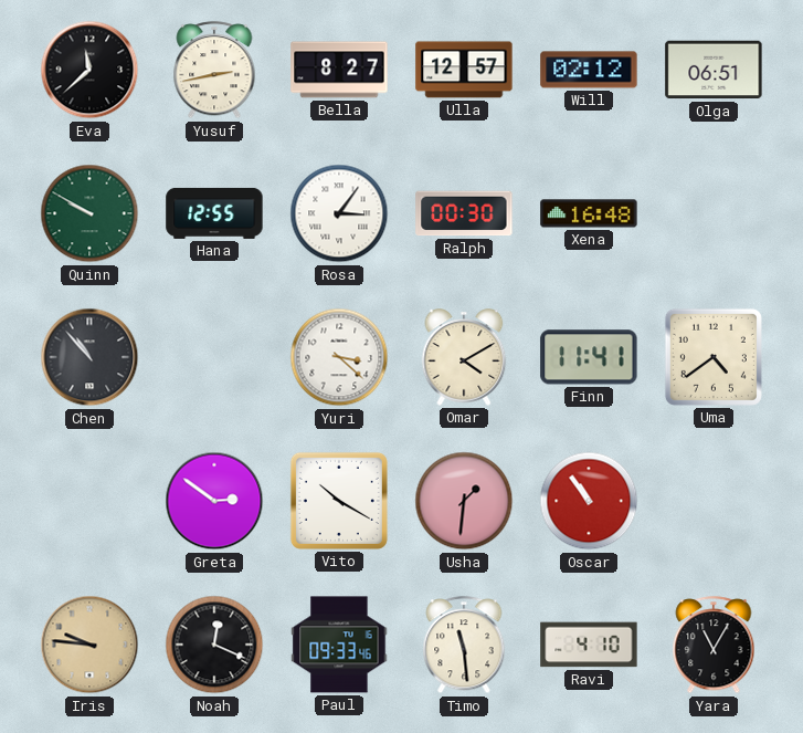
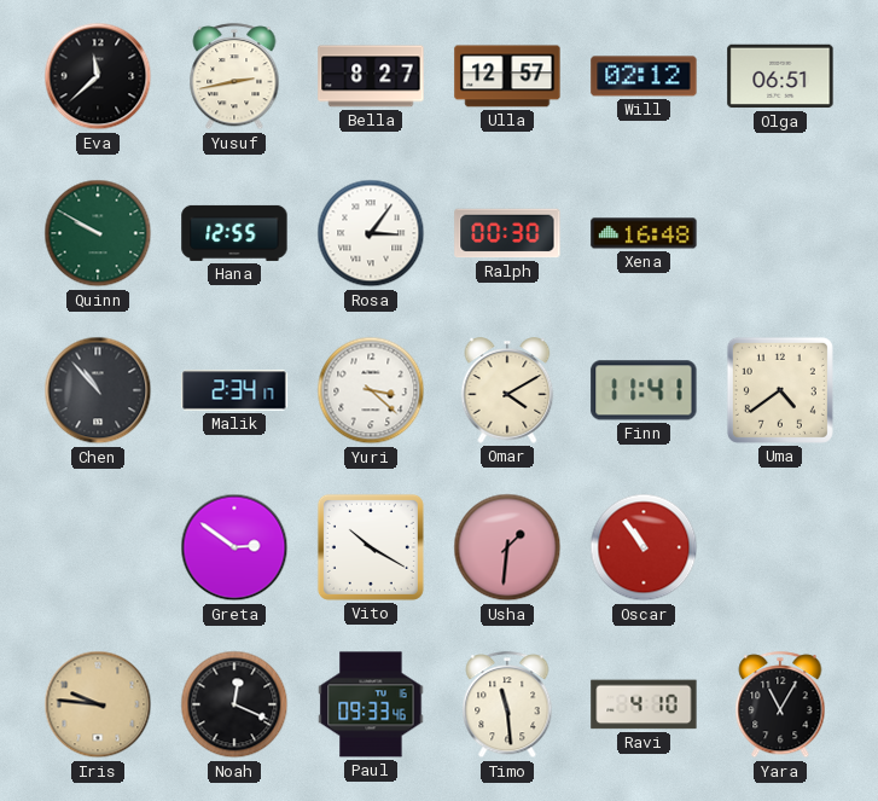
Malik: none -> 2:34
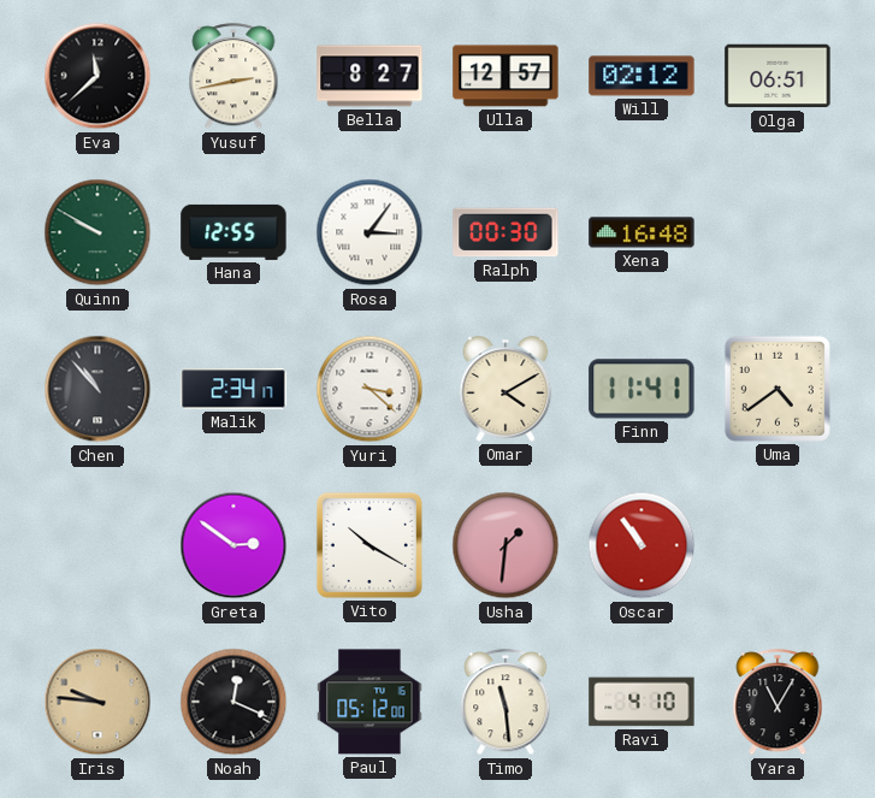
Paul: 09:33 -> 05:12
